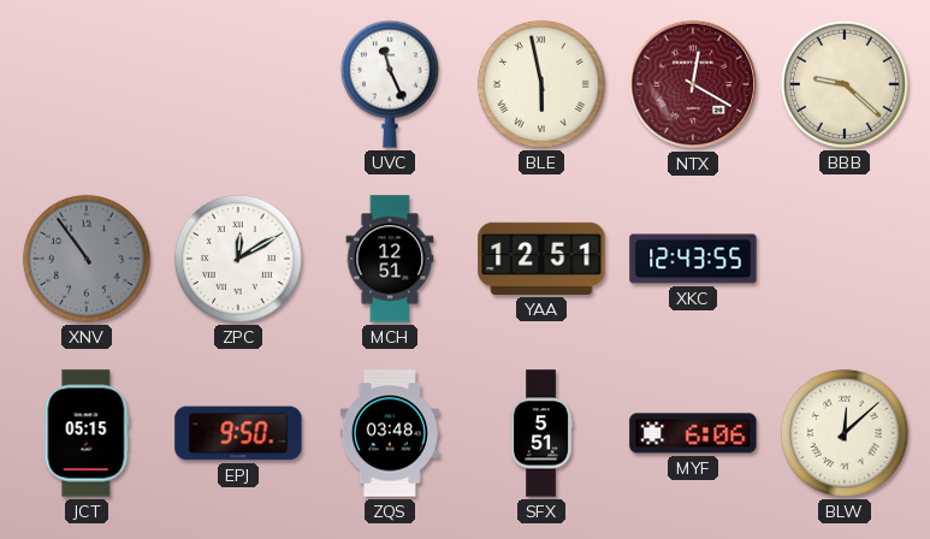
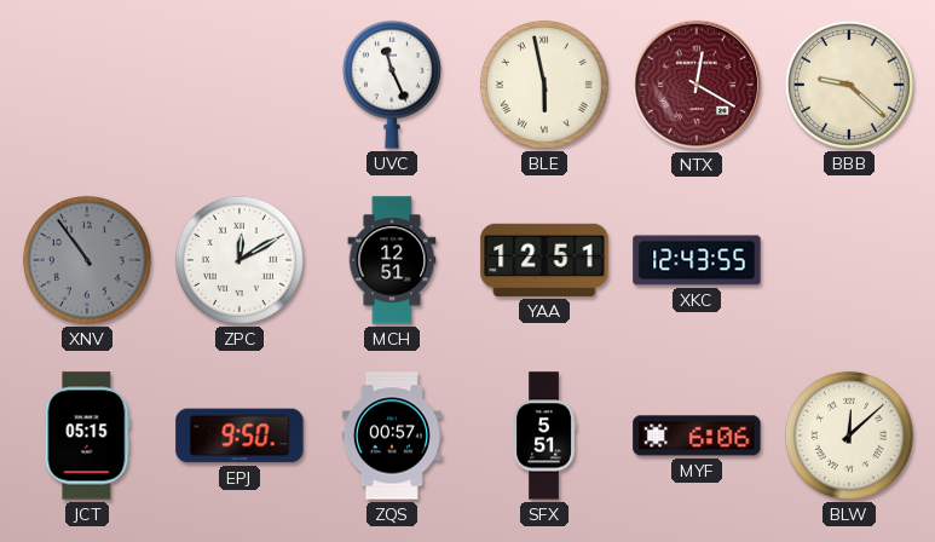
ZQS: 03:48 -> 00:57
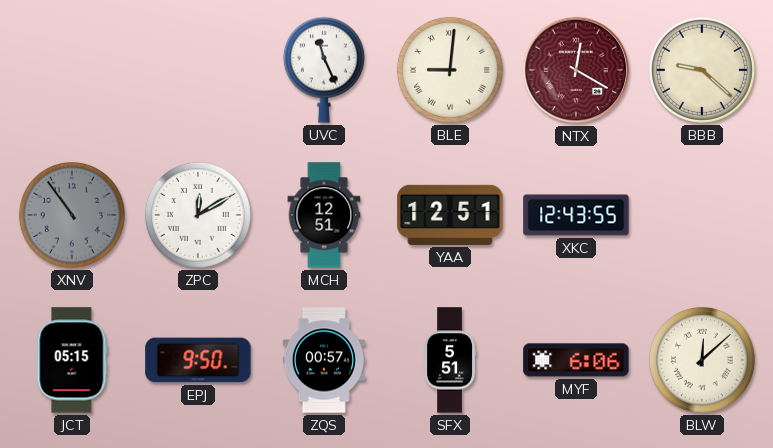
BLE: 5:58 -> 9:01
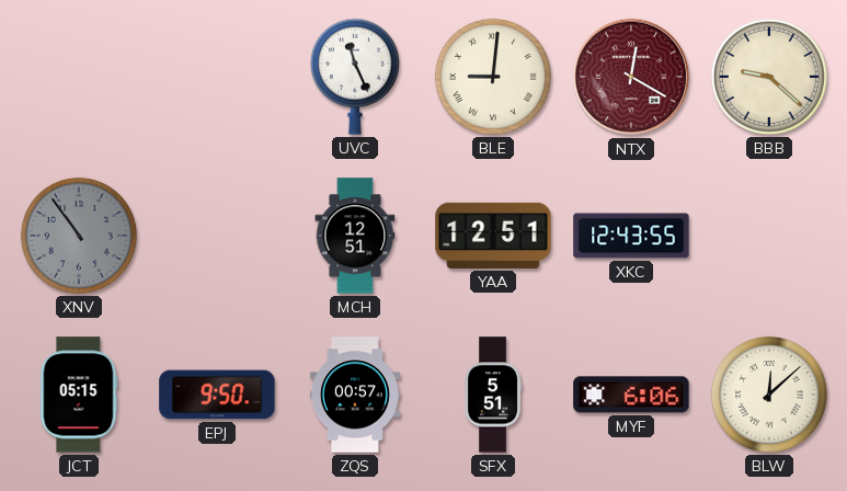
ZPC: 12:10 -> none
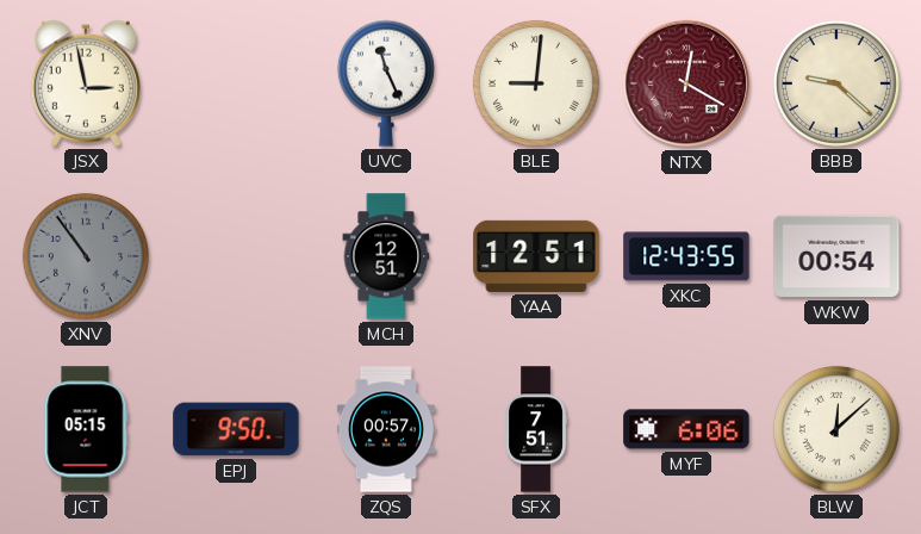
JSX: none -> 2:58
WKW: none -> 00:54
SFX: 5:51 -> 7:51
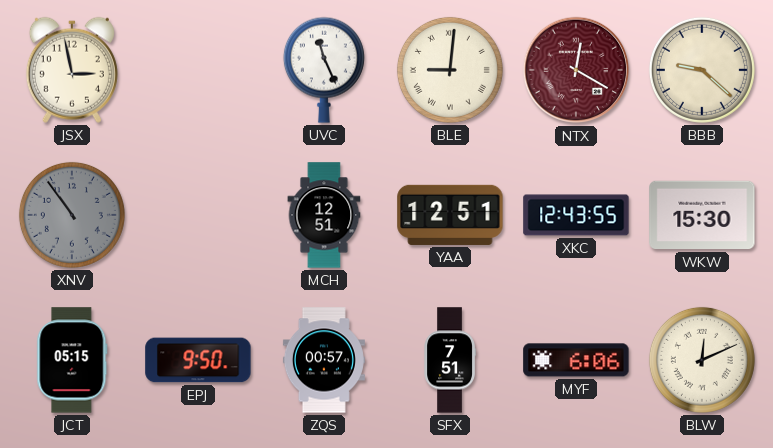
WKW: 00:54 -> 15:30
BLW: 12:08 -> 12:11
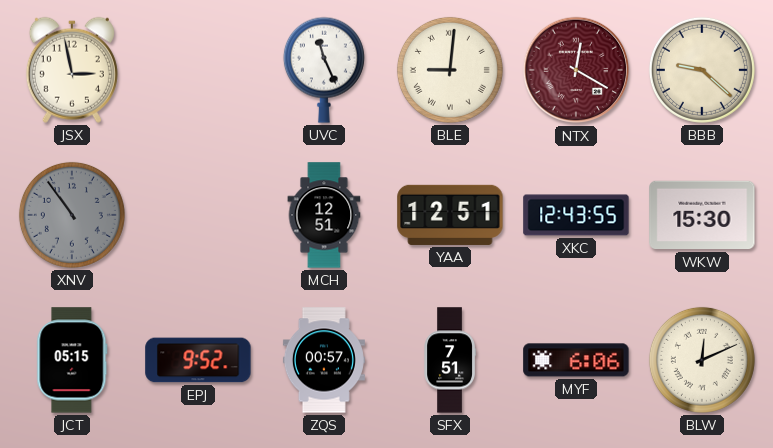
EPJ: 9:50 -> 9:52
